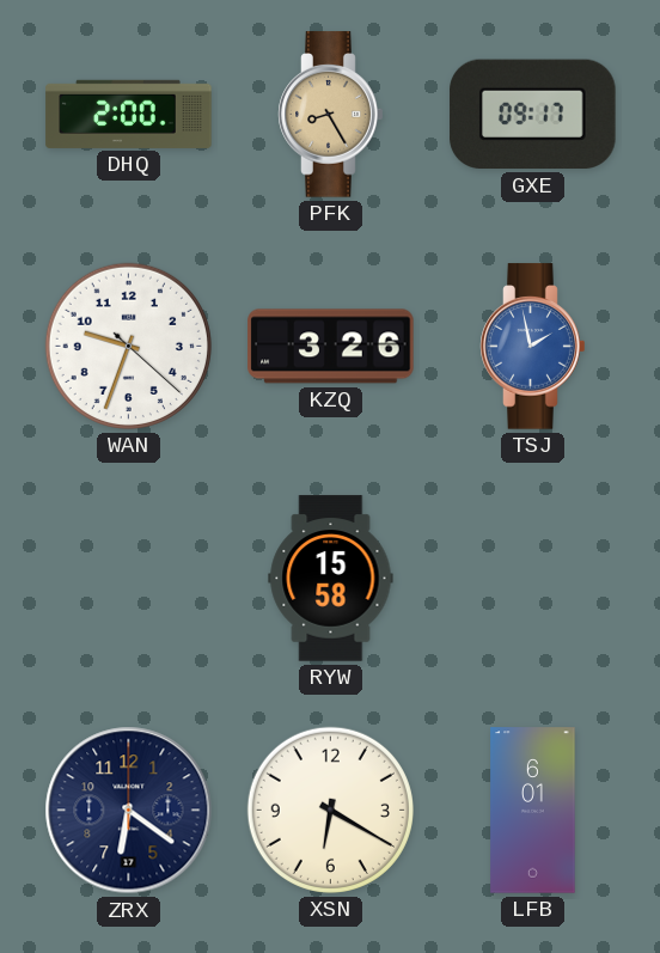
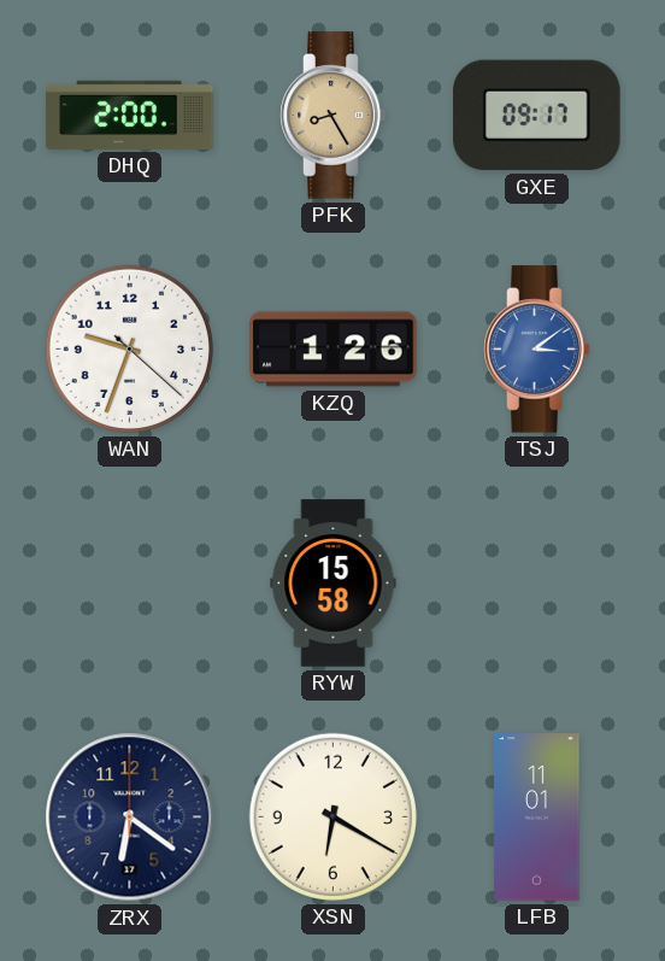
KZQ: 3:26 -> 1:26
TSJ: 1:58 -> 3:09
LFB: 6:01 -> 11:01
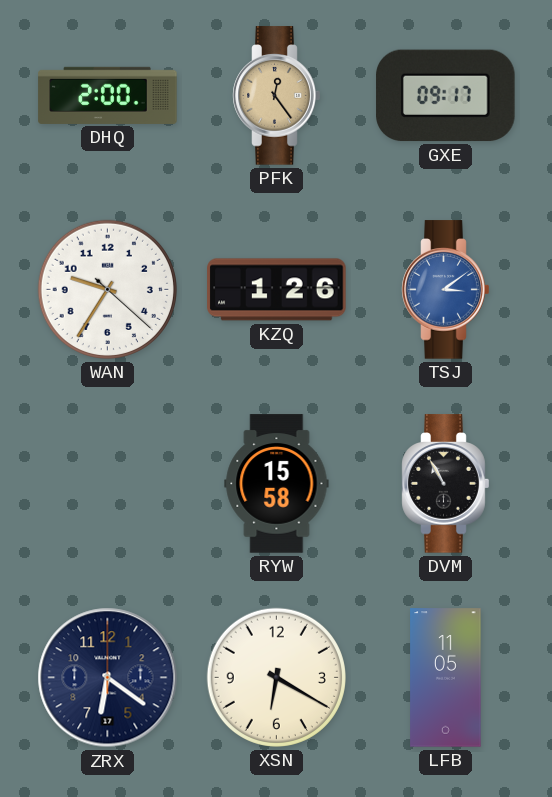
PFK: 8:25 -> 12:24
WAN: 9:33 -> 9:35
DVM: none -> 10:55
LFB: 11:01 -> 11:05
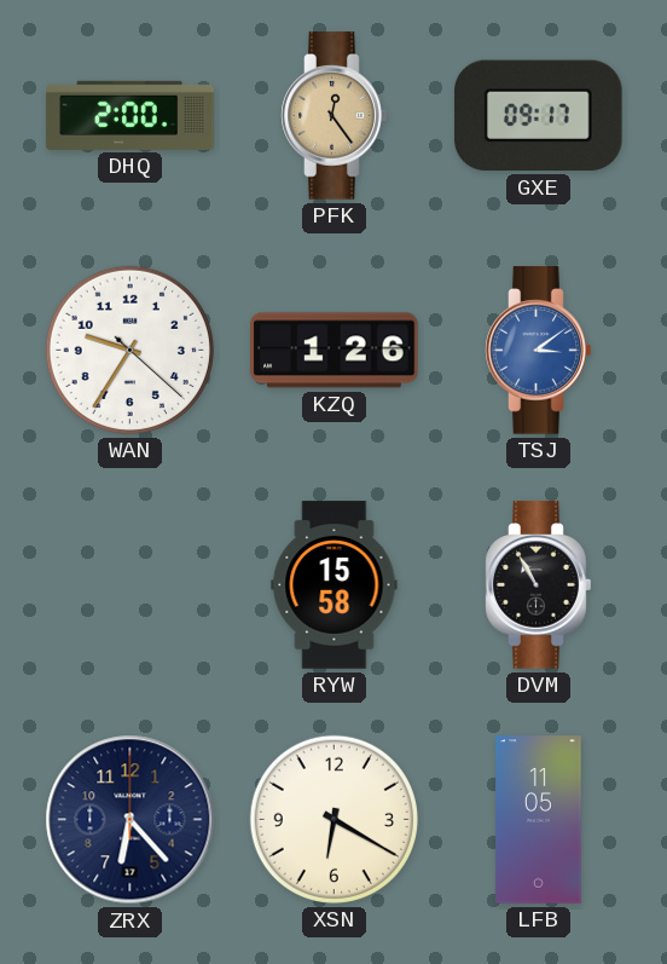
ZRX: 6:21 -> 6:23
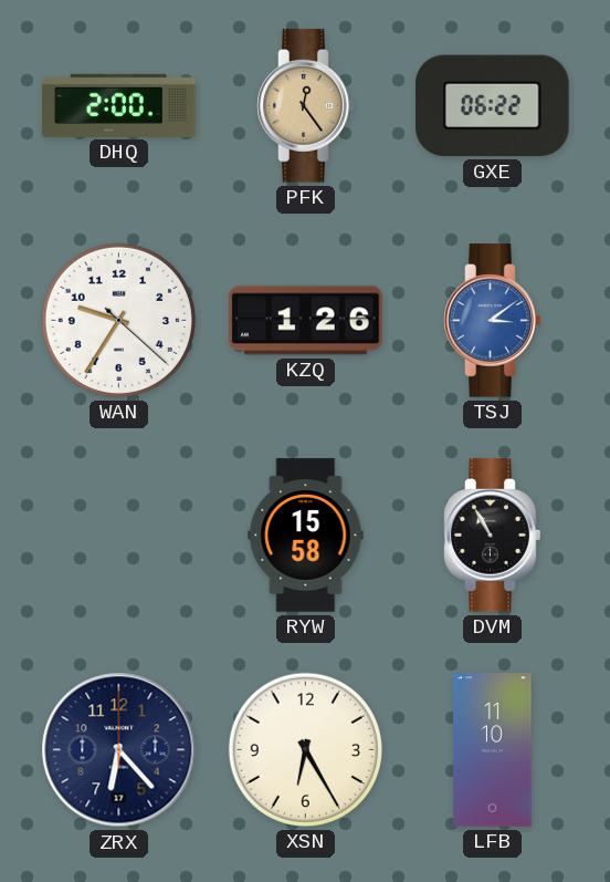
GXE: 09:17 -> 06:22
XSN: 6:20 -> 6:25
LFB: 11:05 -> 11:10
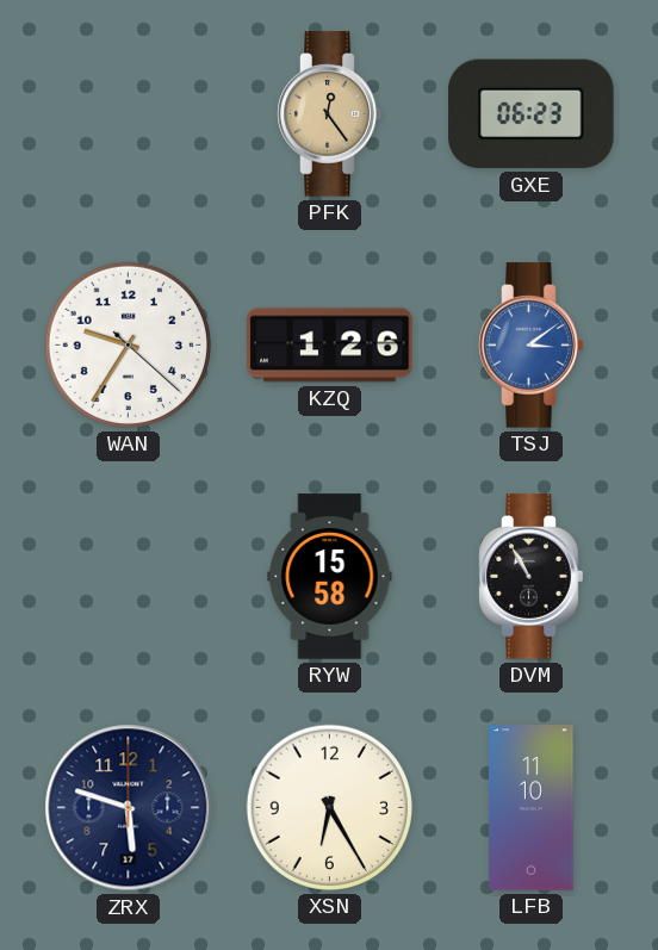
DHQ: 2:00 -> none
GXE: 06:22 -> 06:23
ZRX: 6:23 -> 5:48
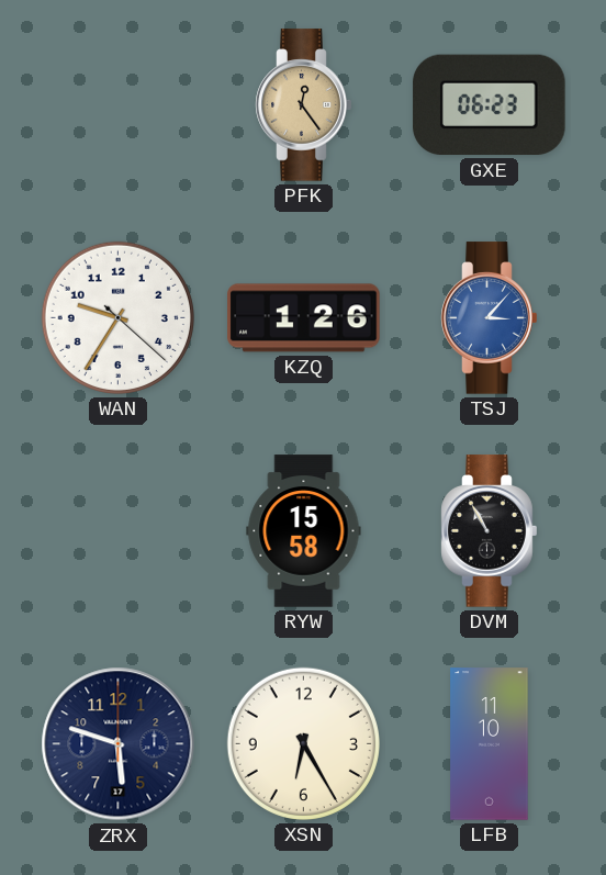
TSJ: 3:09 -> 3:07
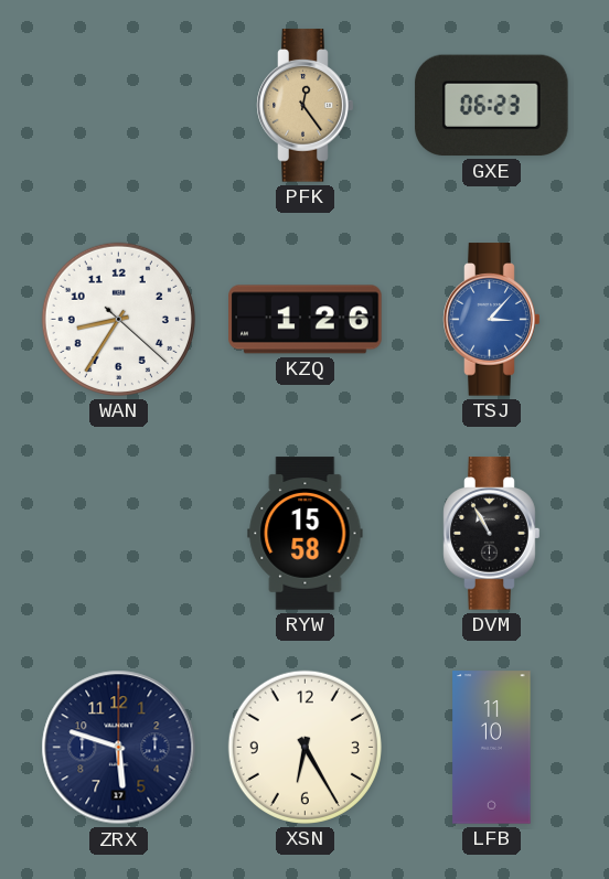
WAN: 9:35 -> 8:35
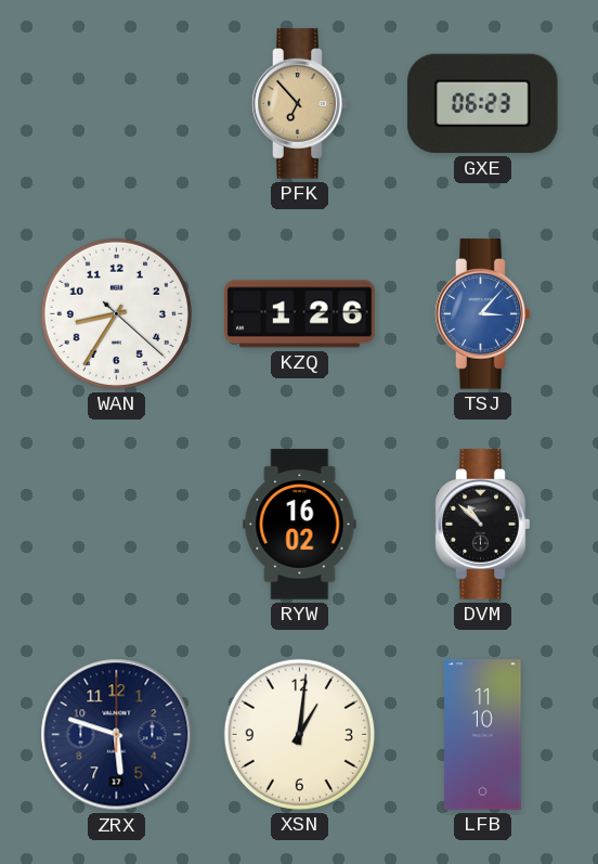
PFK: 12:24 -> 6:53
RYW: 15:58 -> 16:02
DVM: 10:55 -> 10:52
XSN: 6:25 -> 1:01
